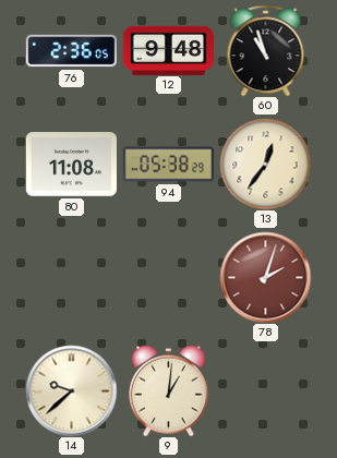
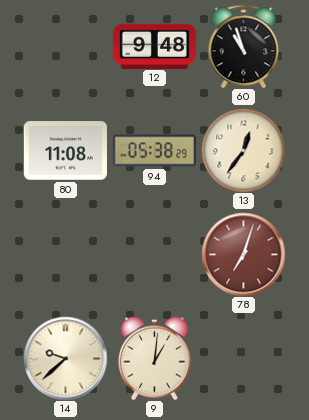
76: 2:36 -> none
78: 2:03 -> 7:03
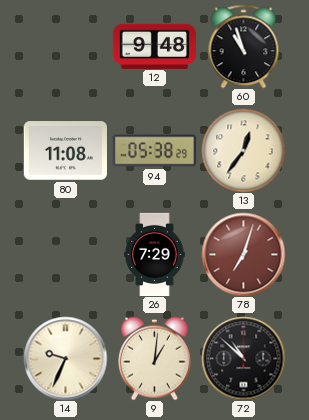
26: none -> 7:29
14: 9:38 -> 9:34
72: none -> 10:52
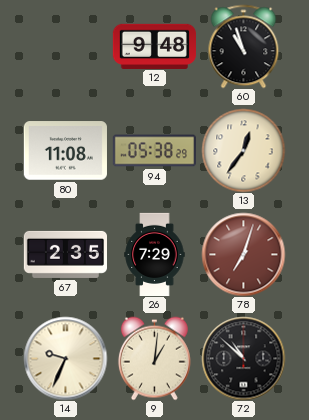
67: none -> 2:35
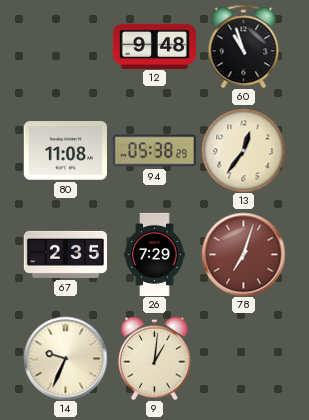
72: 10:52 -> none
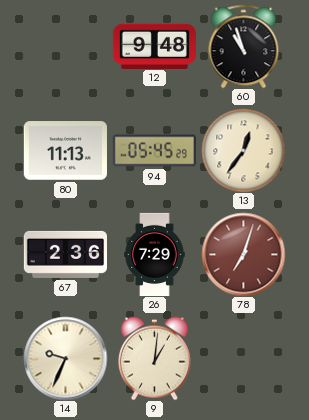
80: 11:08 -> 11:13
94: 05:38 -> 05:45
67: 2:35 -> 2:36
